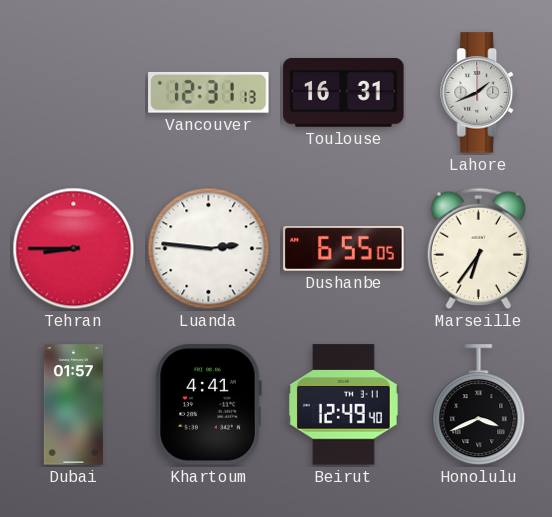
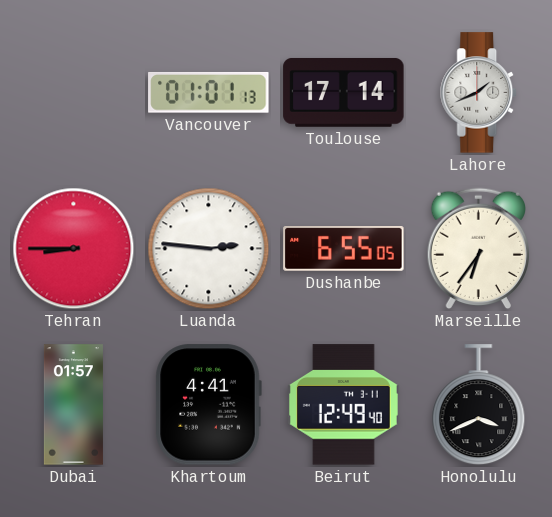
Vancouver: 12:31 -> 01:01
Toulouse: 16:31 -> 17:14
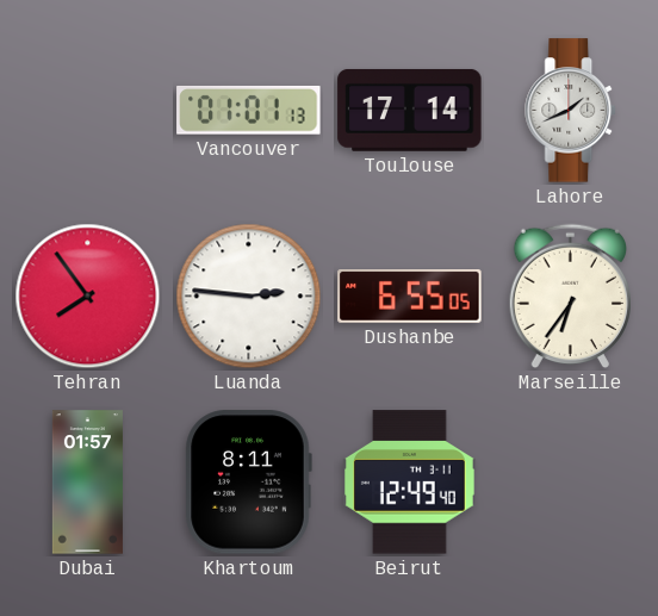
Tehran: 8:45 -> 7:54
Khartoum: 4:41 -> 8:11
Honolulu: 3:41 -> none
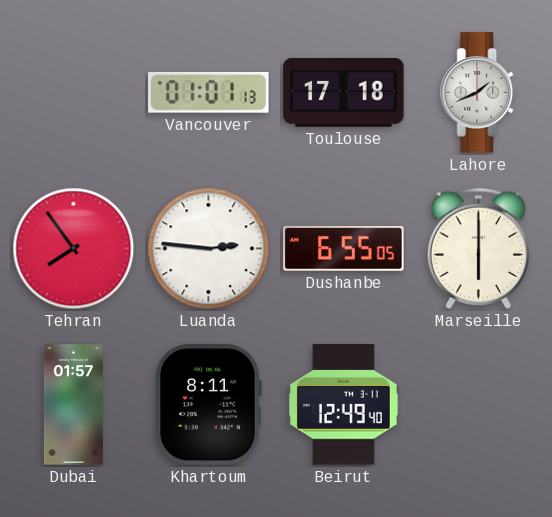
Toulouse: 17:14 -> 17:18
Marseille: 6:36 -> 6:00
